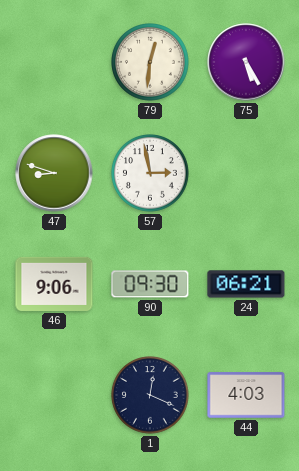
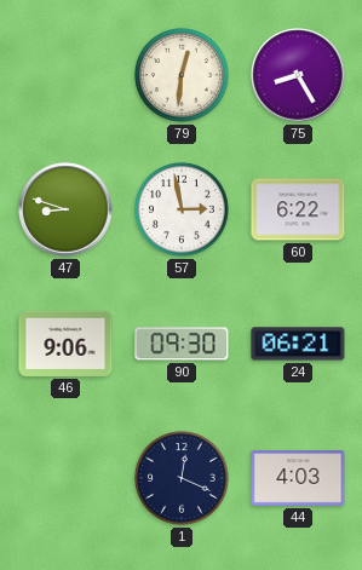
75: 5:25 -> 8:25
60: none -> 6:22
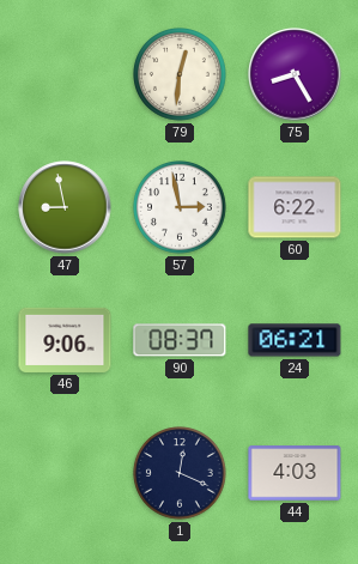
47: 8:48 -> 8:58
90: 09:30 -> 08:37
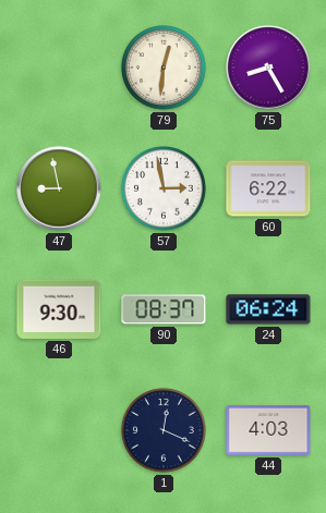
46: 9:06 -> 9:30
24: 06:21 -> 06:24
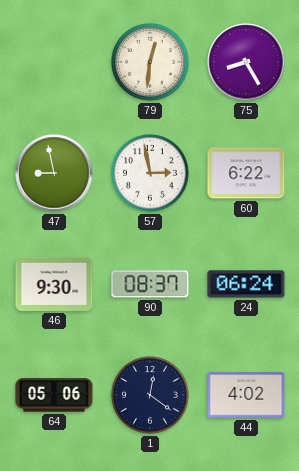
64: none -> 05:06
1: 12:19 -> 12:21
44: 4:03 -> 4:02
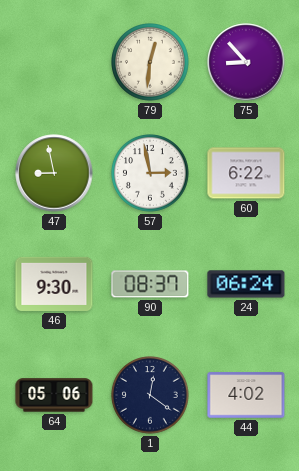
75: 8:25 -> 8:53
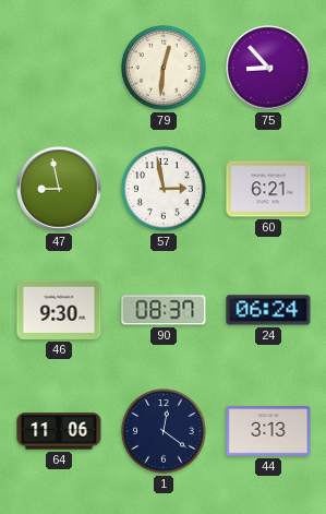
60: 6:22 -> 6:21
64: 05:06 -> 11:06
44: 4:02 -> 3:13
